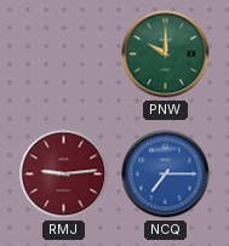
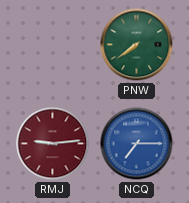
PNW: 10:00 -> 7:39
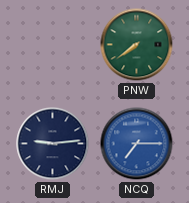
RMJ dial: burgundy -> navy
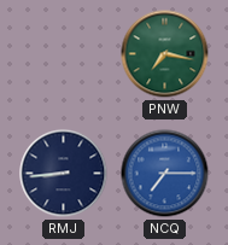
PNW: 7:39 -> 7:17
RMJ: 9:14 -> 8:44
